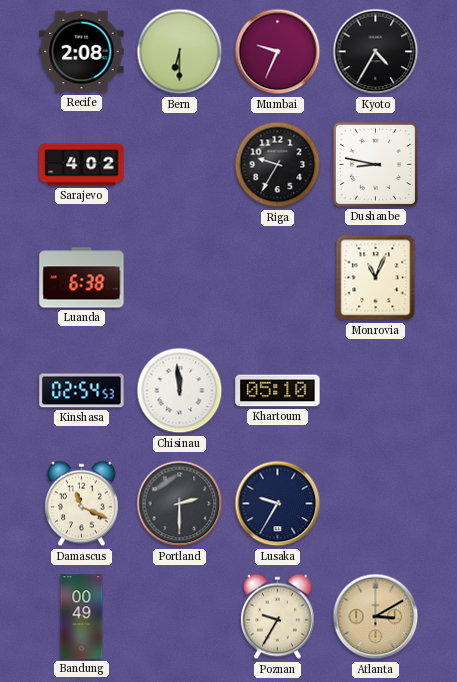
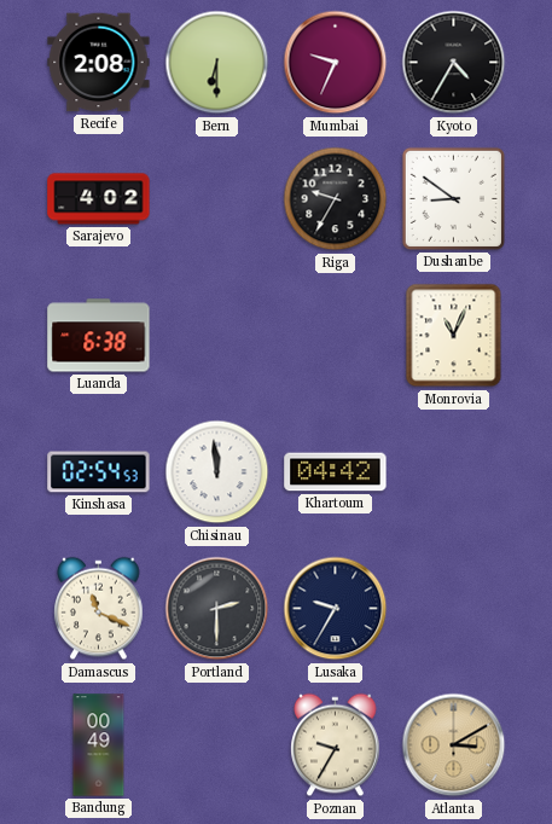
Dushanbe: 8:47 -> 8:51
Khartoum: 05:10 -> 04:42
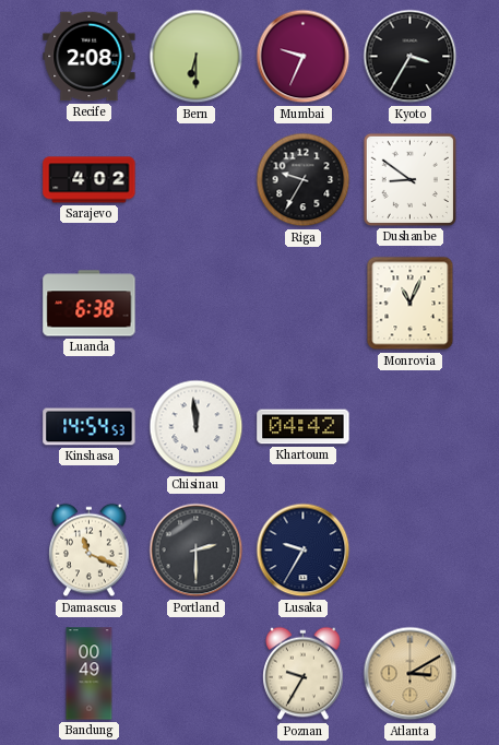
Kyoto: 4:35 -> 3:35
Kinshasa: 02:54 -> 14:54
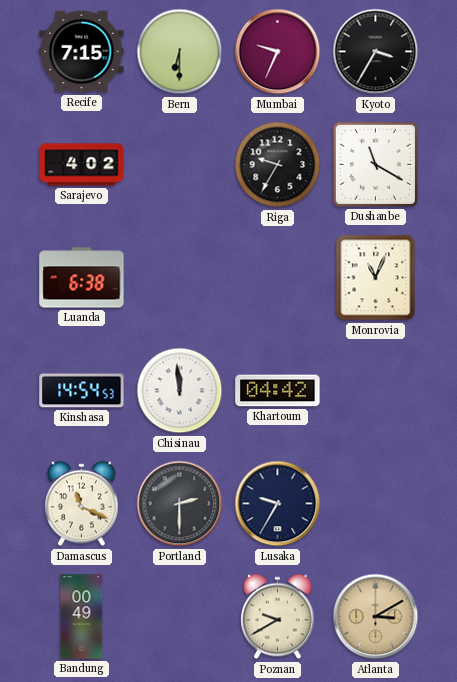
Recife: 2:08 -> 7:15
Dushanbe: 8:51 -> 11:20
Poznan: 9:35 -> 9:40
